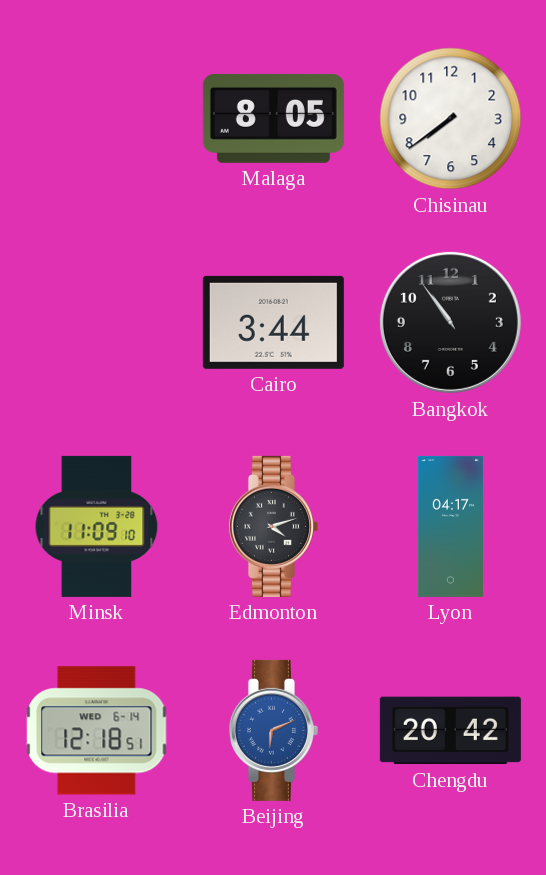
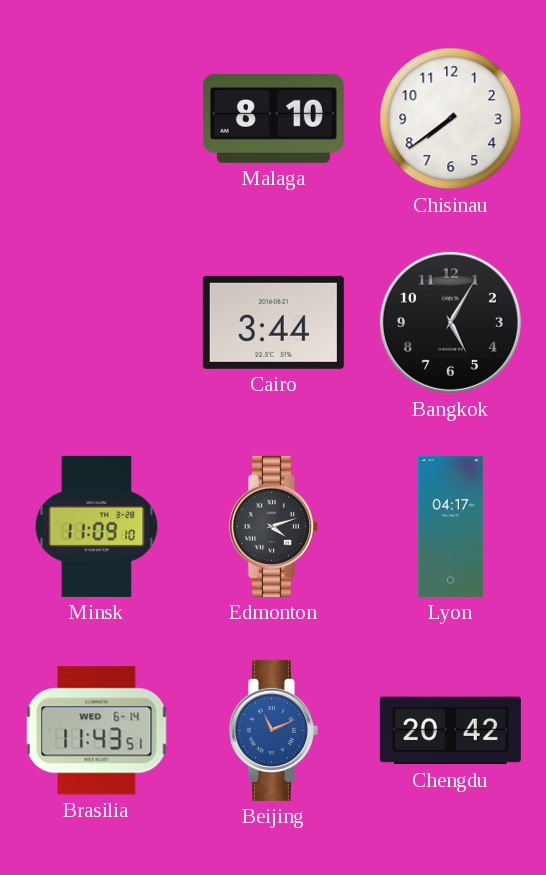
Malaga: 8:05 -> 8:10
Bangkok: 10:54 -> 5:05
Brasilia: 12:18 -> 11:43
Beijing: 6:11 -> 11:11
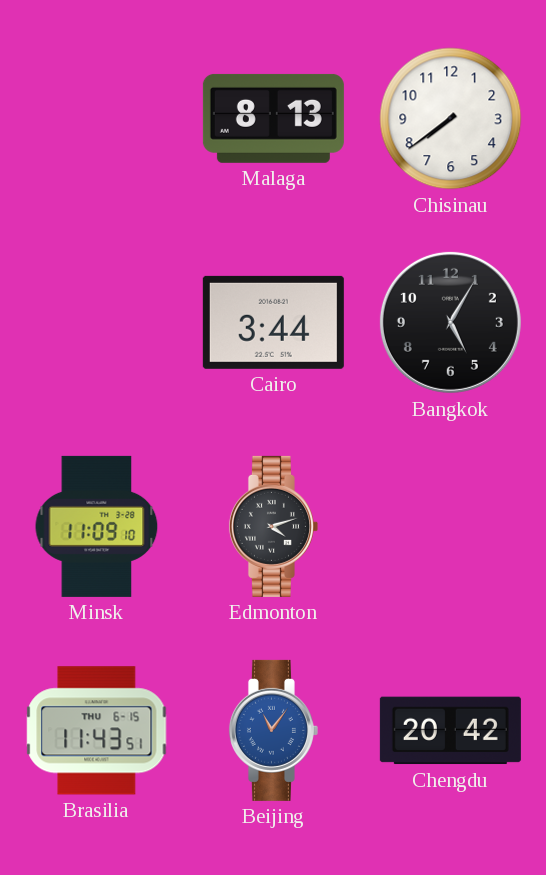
Malaga: 8:10 -> 8:13
Lyon: 04:17 -> none
Brasilia date: WED 6-14 -> THU 6-15
Beijing: 11:11 -> 11:06
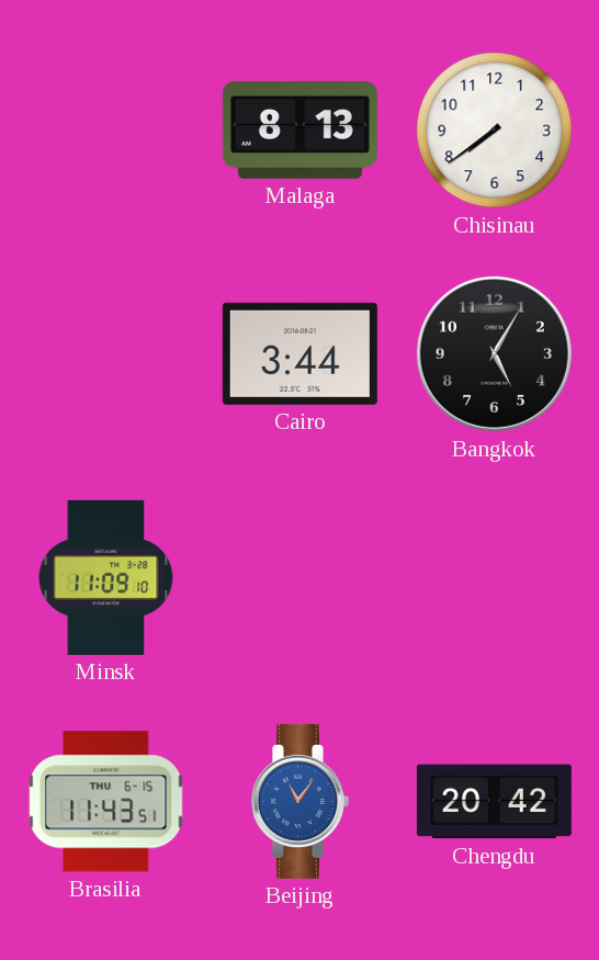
Edmonton: 4:12 -> none
